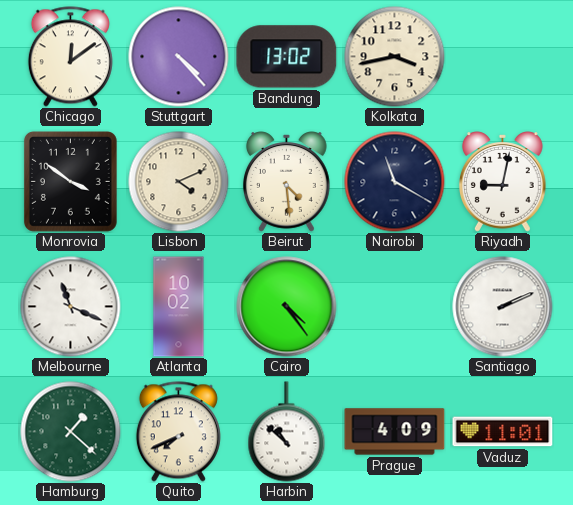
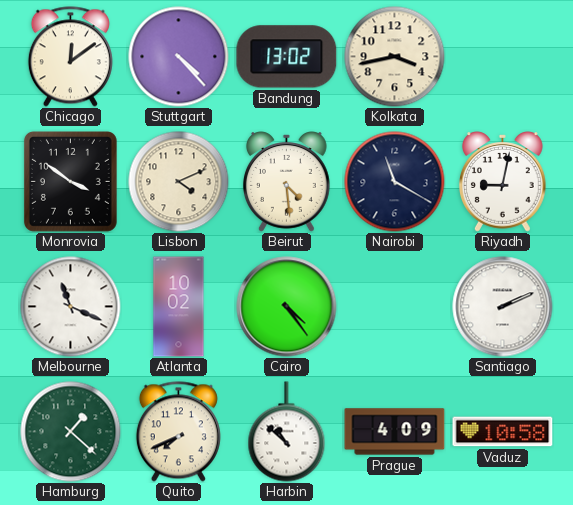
Vaduz: 11:01 -> 10:58
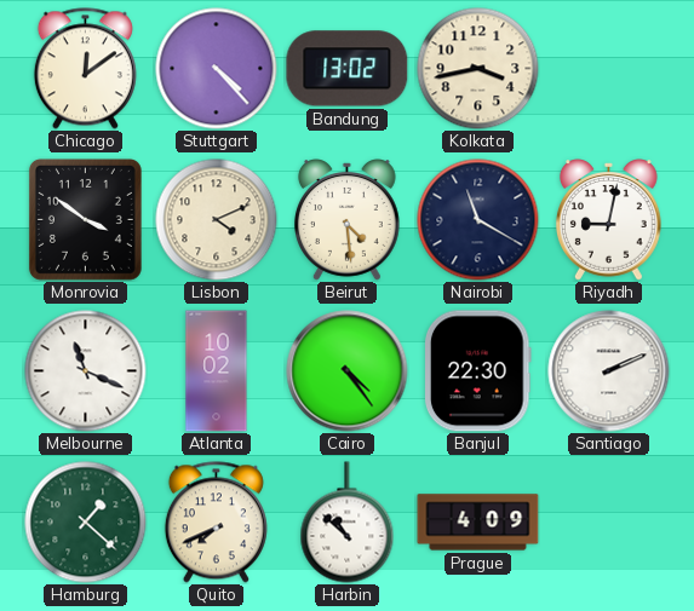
Banjul: none -> 22:30
Vaduz: 10:58 -> none
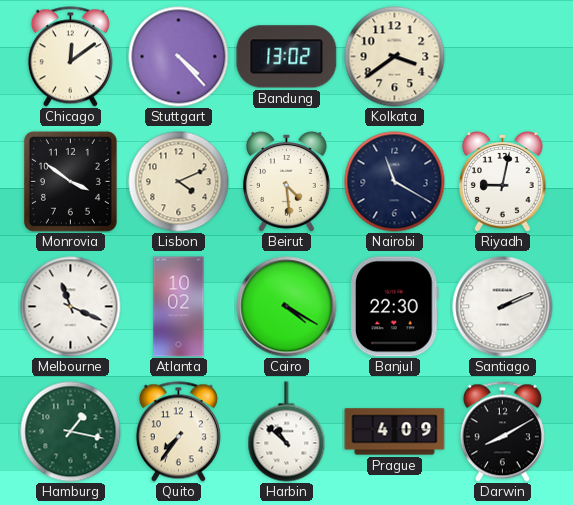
Kolkata: 3:43 -> 3:39
Cairo: 4:24 -> 4:20
Hamburg: 1:22 -> 1:17
Quito: 7:41 -> 7:36
Darwin: none -> 8:10
